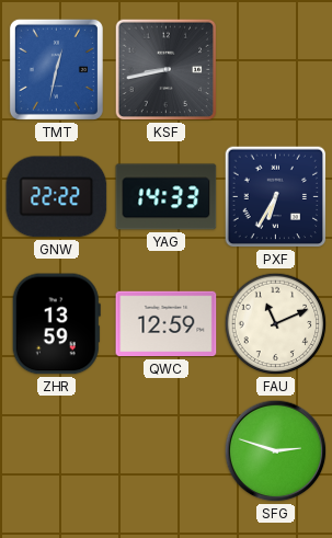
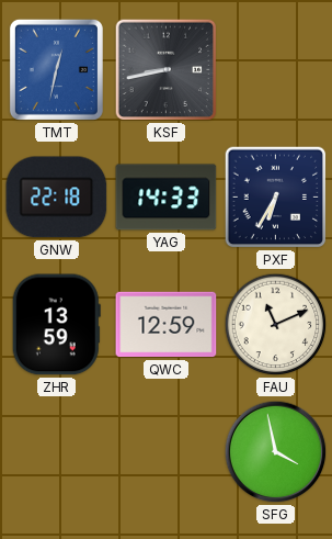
GNW: 22:22 -> 22:18
SFG: 2:48 -> 3:58
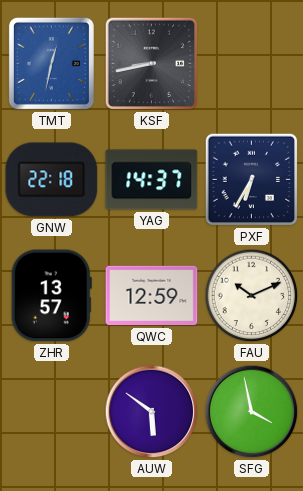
YAG: 14:33 -> 14:37
ZHR: 13:59 -> 13:57
FAU: 11:11 -> 10:11
AUW: none -> 5:51
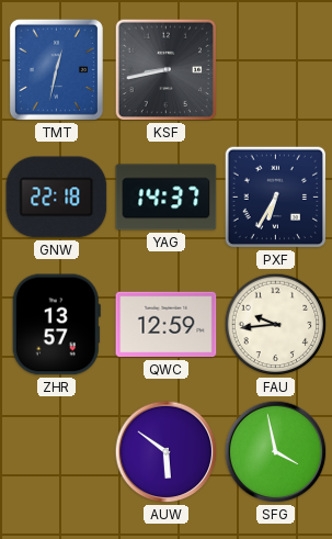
FAU: 10:11 -> 9:44
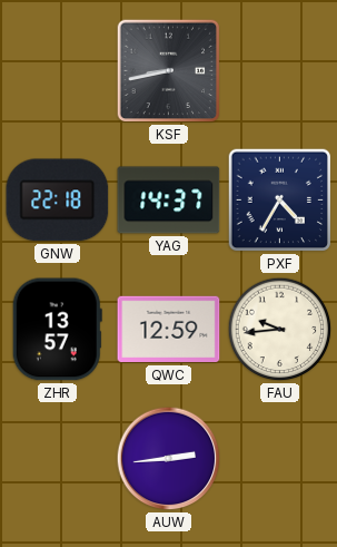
TMT: 12:32 -> none
PXF: 6:35 -> 4:35
AUW: 5:51 -> 2:44
SFG: 3:58 -> none
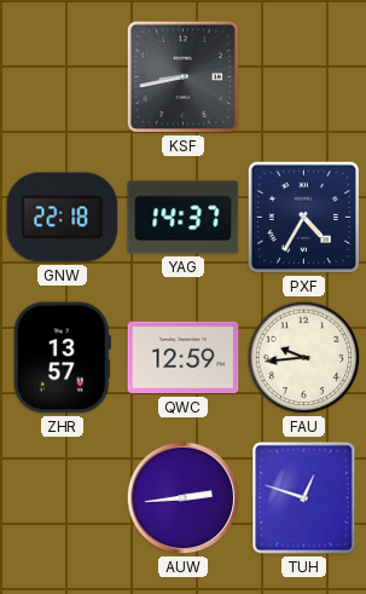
TUH: none -> 12:48
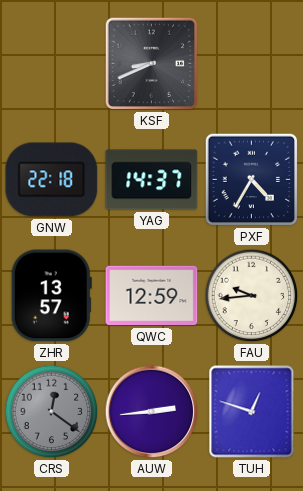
KSF: 8:43 -> 8:41
CRS: none -> 12:21
